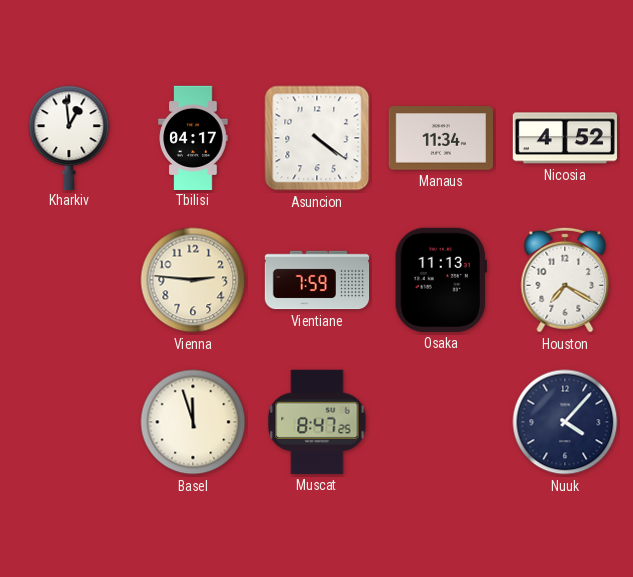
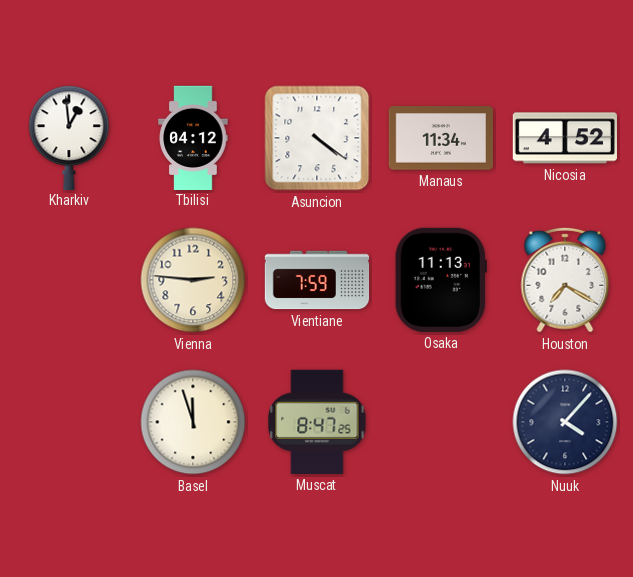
Tbilisi: 04:17 -> 04:12
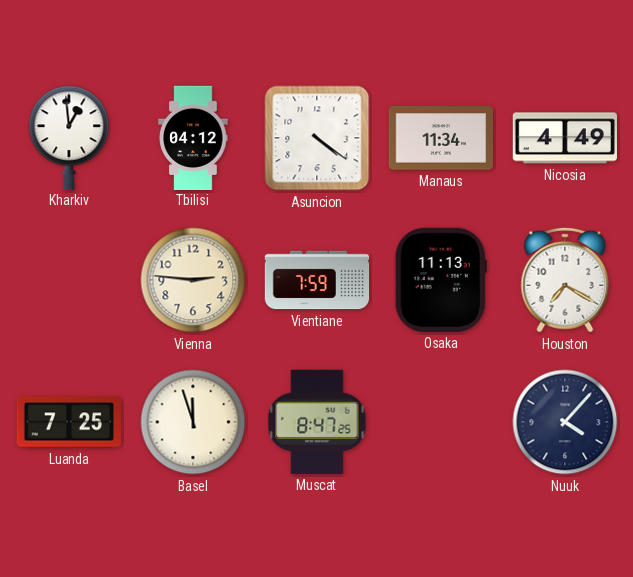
Nicosia: 4:52 -> 4:49
Luanda: none -> 7:25
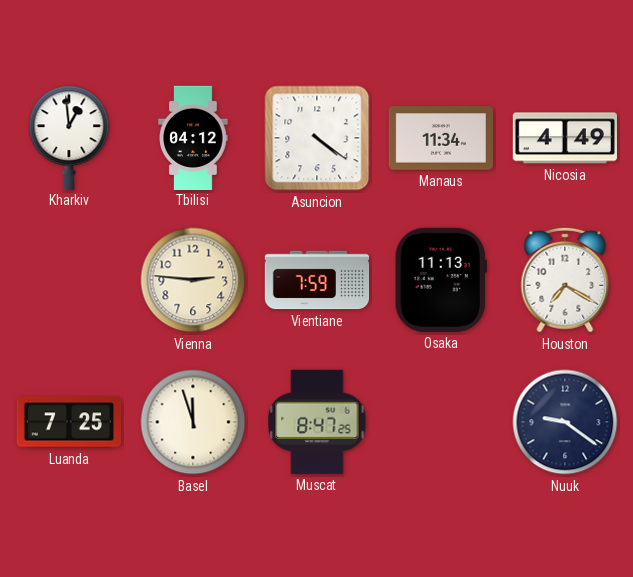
Nuuk: 4:07 -> 9:21
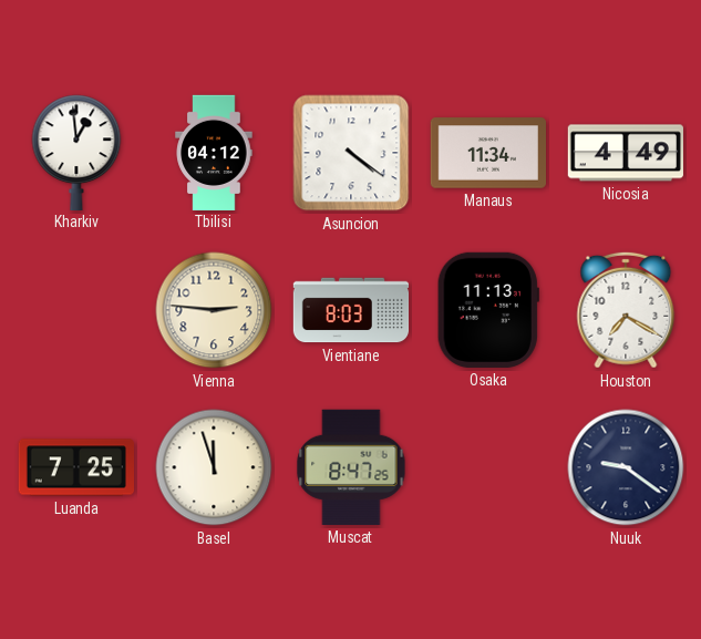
Vientiane: 7:59 -> 8:03
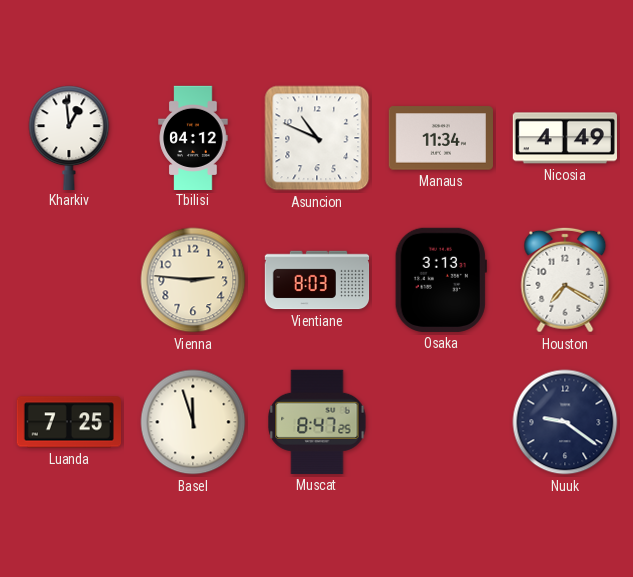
Asuncion: 4:21 -> 10:49
Osaka: 11:13 -> 3:13
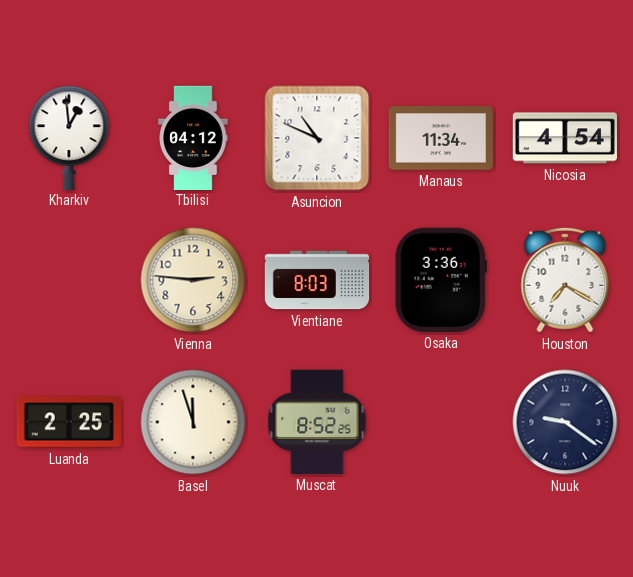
Nicosia: 4:49 -> 4:54
Osaka: 3:13 -> 3:36
Luanda: 7:25 -> 2:25
Muscat: 8:47 -> 8:52
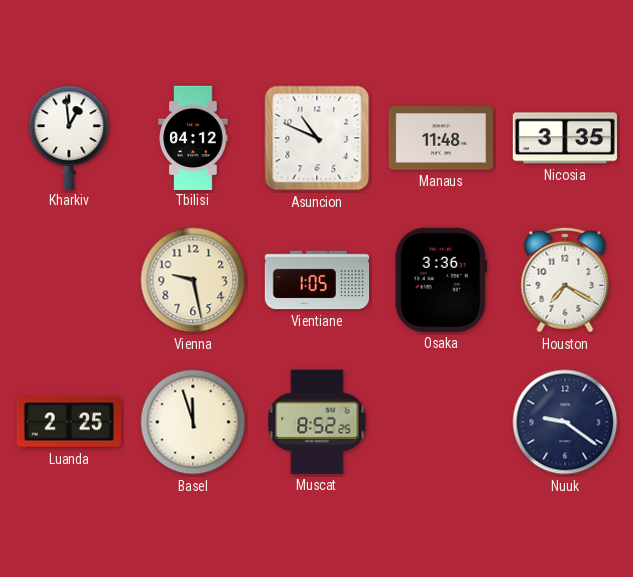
Manaus: 11:34 -> 11:48
Nicosia: 4:54 -> 3:35
Vienna: 2:46 -> 9:28
Vientiane: 8:03 -> 1:05
